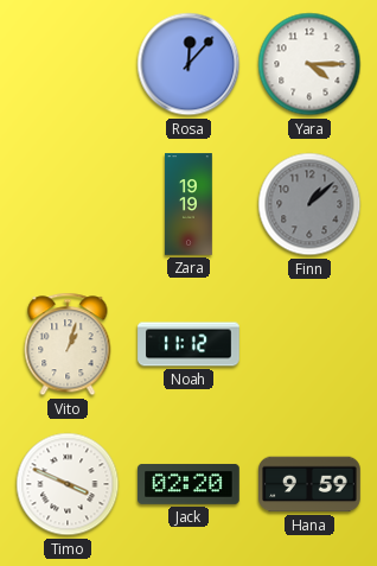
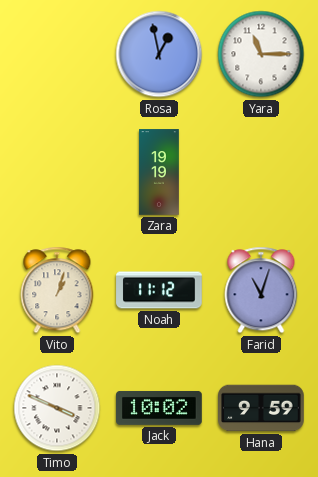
Rosa: 12:07 -> 12:58
Yara: 4:15 -> 11:15
Finn: 1:08 -> none
Farid: none -> 11:03
Jack: 02:20 -> 10:02
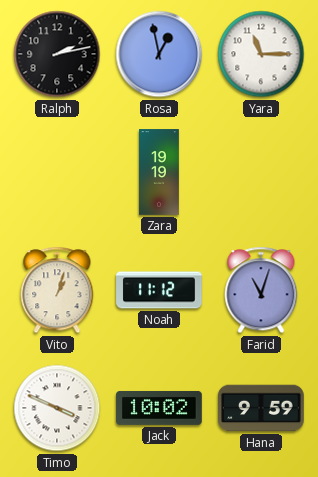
Ralph: none -> 2:13
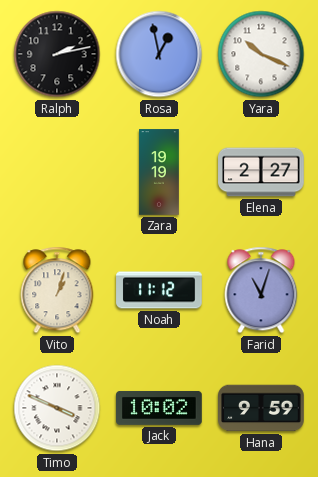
Yara: 11:15 -> 10:19
Elena: none -> 2:27
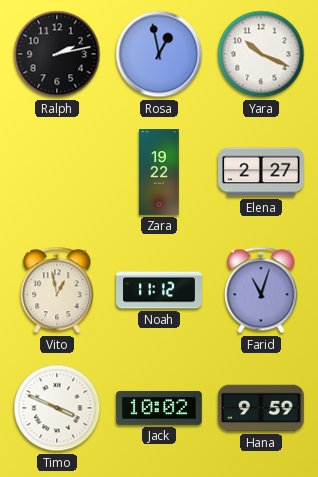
Zara: 19:19 -> 19:22
Vito: 1:03 -> 12:58
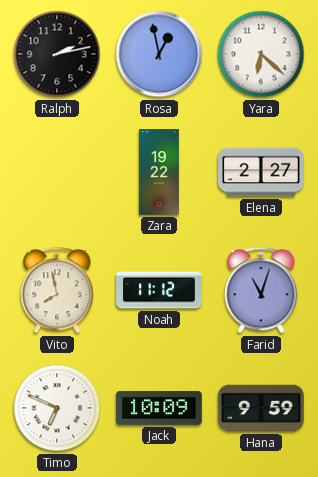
Yara: 10:19 -> 6:22
Vito: 12:58 -> 7:58
Timo: 3:49 -> 6:49
Jack: 10:02 -> 10:09
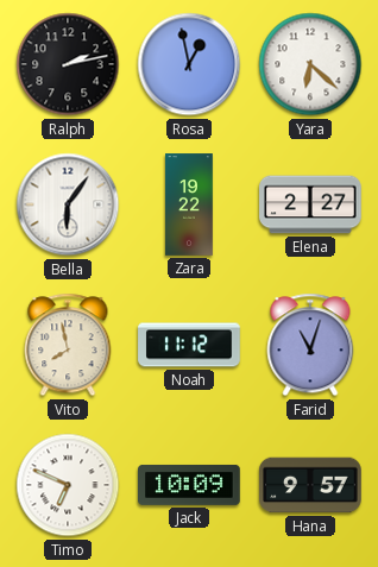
Bella: none -> 6:06
Hana: 9:59 -> 9:57
